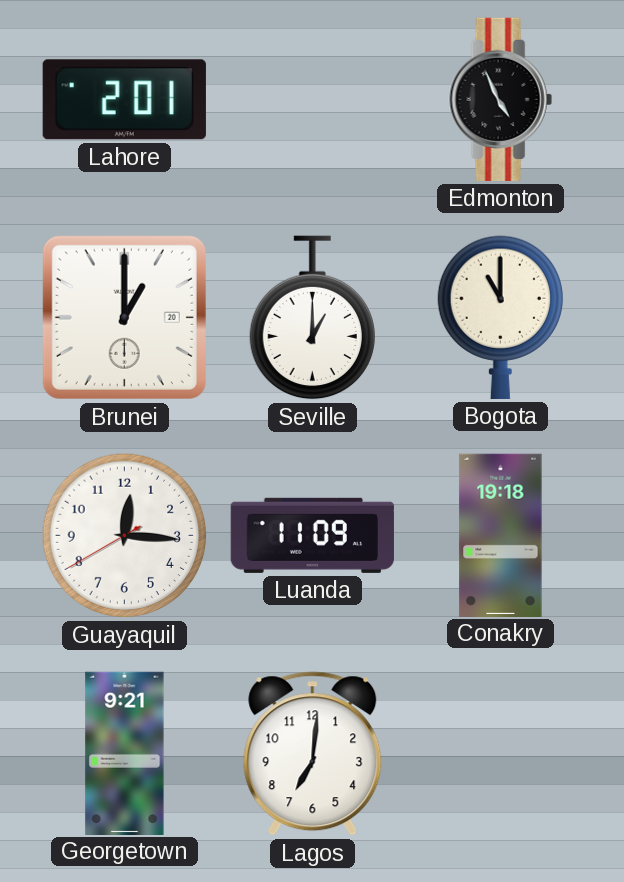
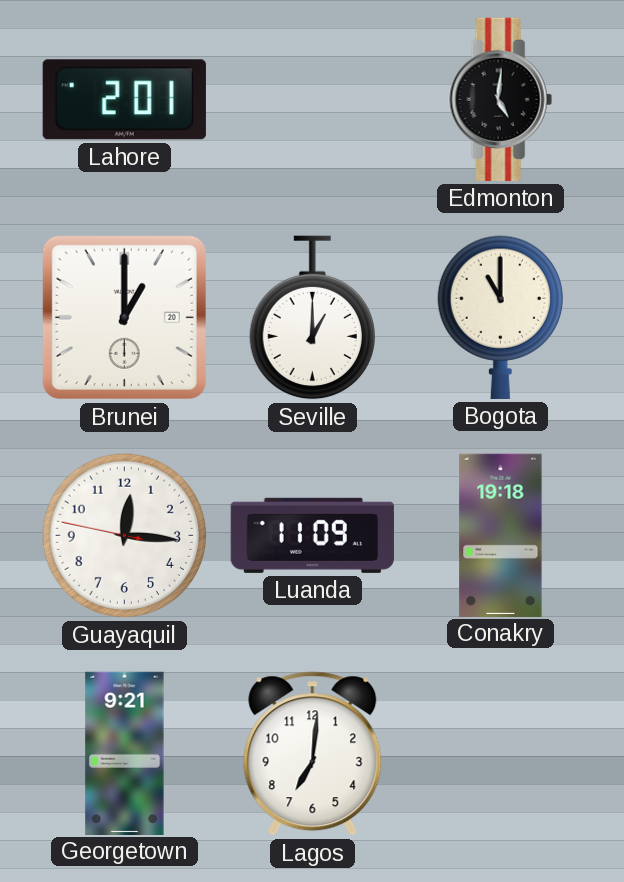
Edmonton: 4:56 -> 5:01
Guayaquil: 12:15:40 -> 12:15:47
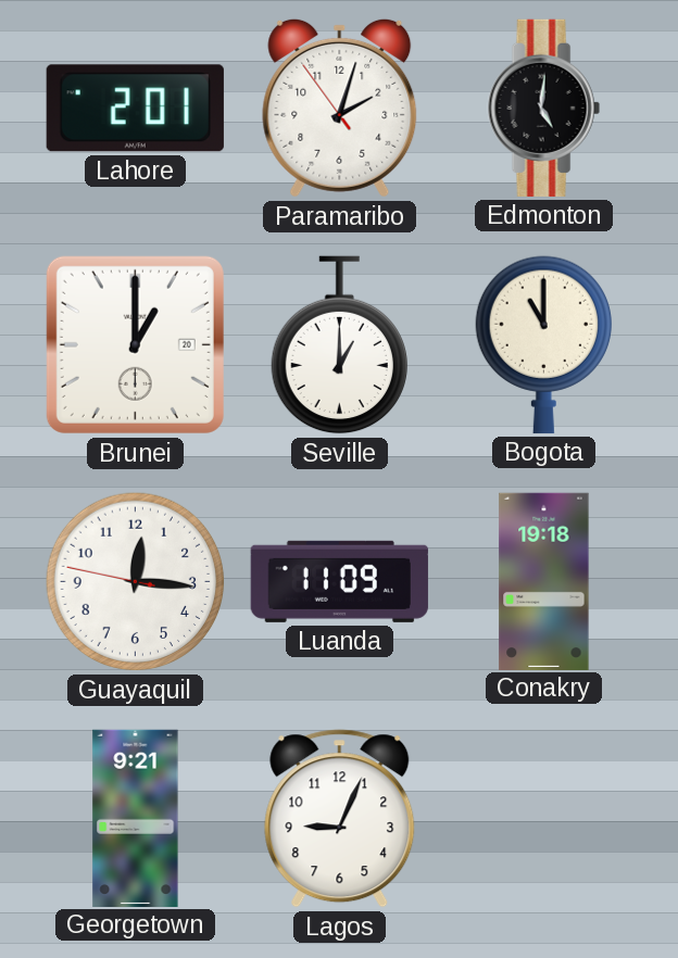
Paramaribo: none -> 2:02
Lagos: 7:01 -> 9:04
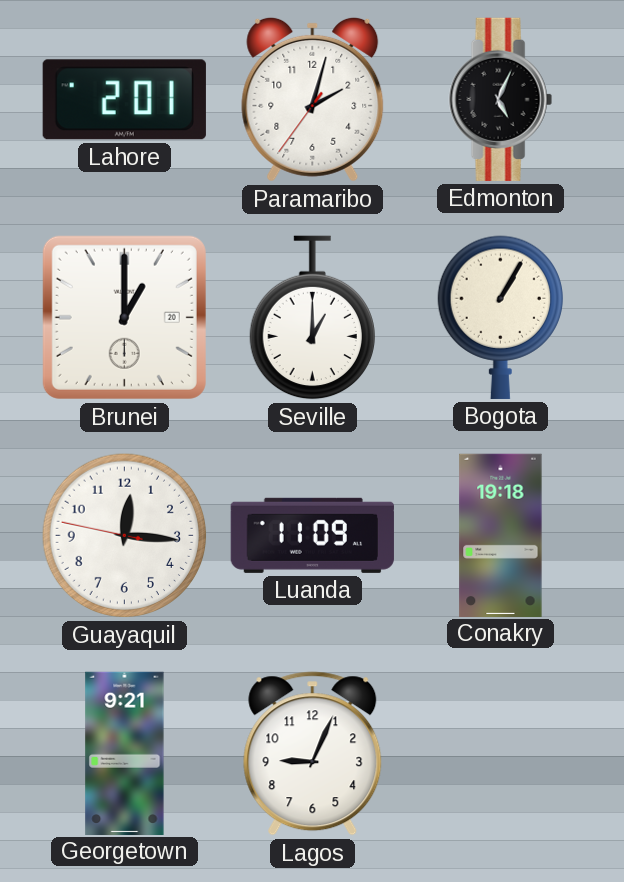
Paramaribo: 2:02:54 -> 2:02:36
Edmonton: 5:01 -> 5:04
Bogota: 11:00 -> 1:05
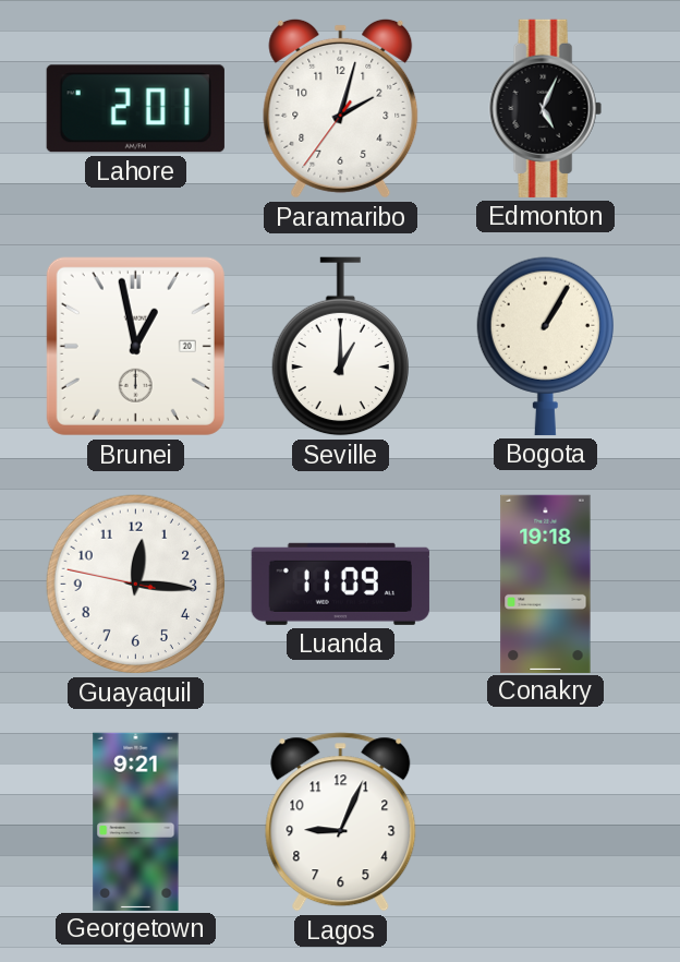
Brunei: 1:00 -> 12:58
